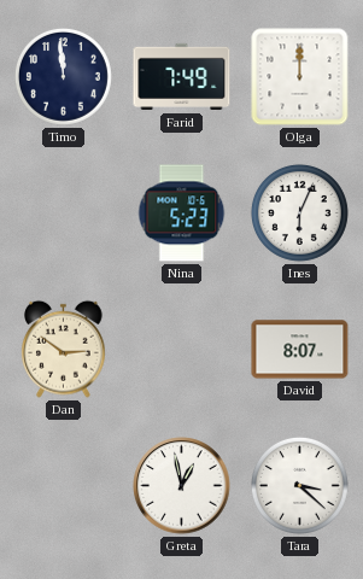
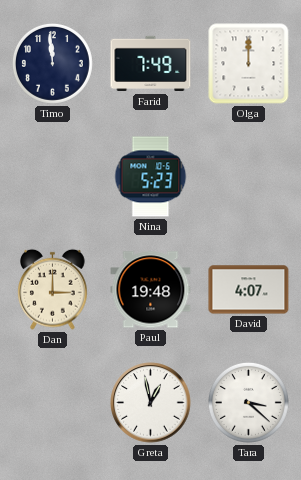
Ines: 6:04 -> none
Dan: 2:51 -> 3:00
Paul: none -> 19:48
David: 8:07 -> 4:07
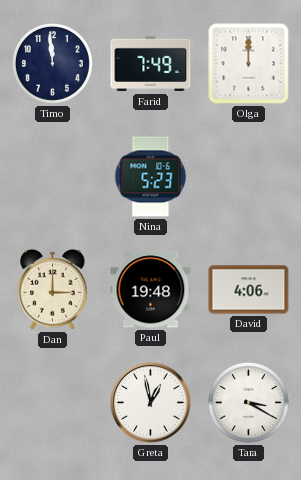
David: 4:07 -> 4:06
Tara: 3:22 -> 3:20
